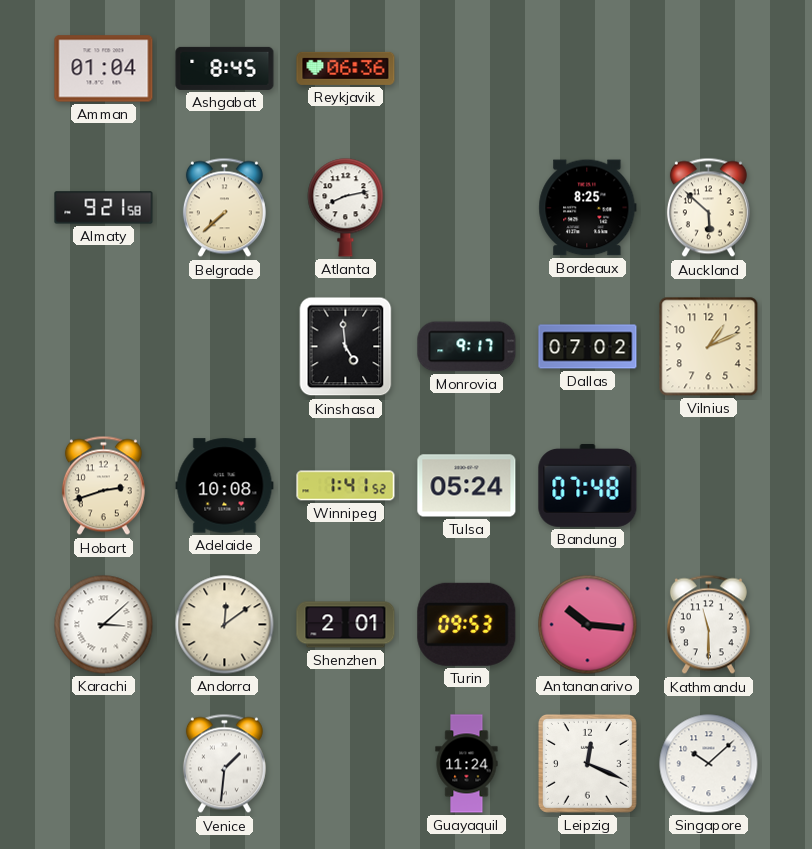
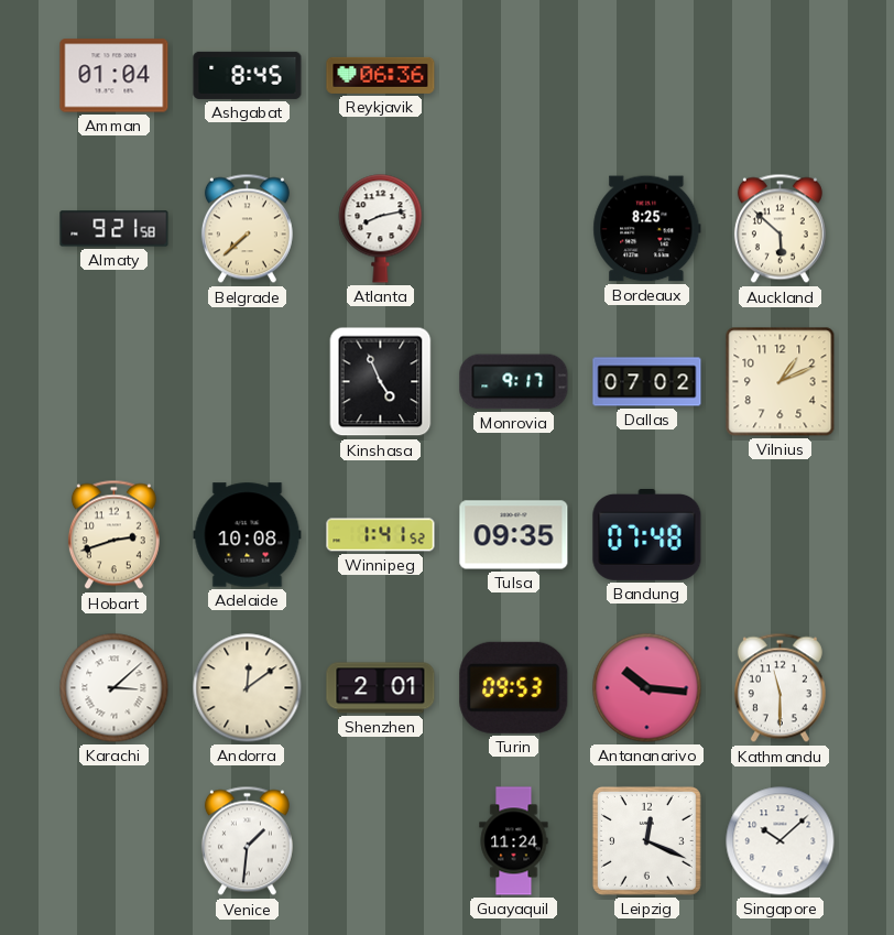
Kinshasa: 4:59 -> 4:56
Tulsa: 05:24 -> 09:35
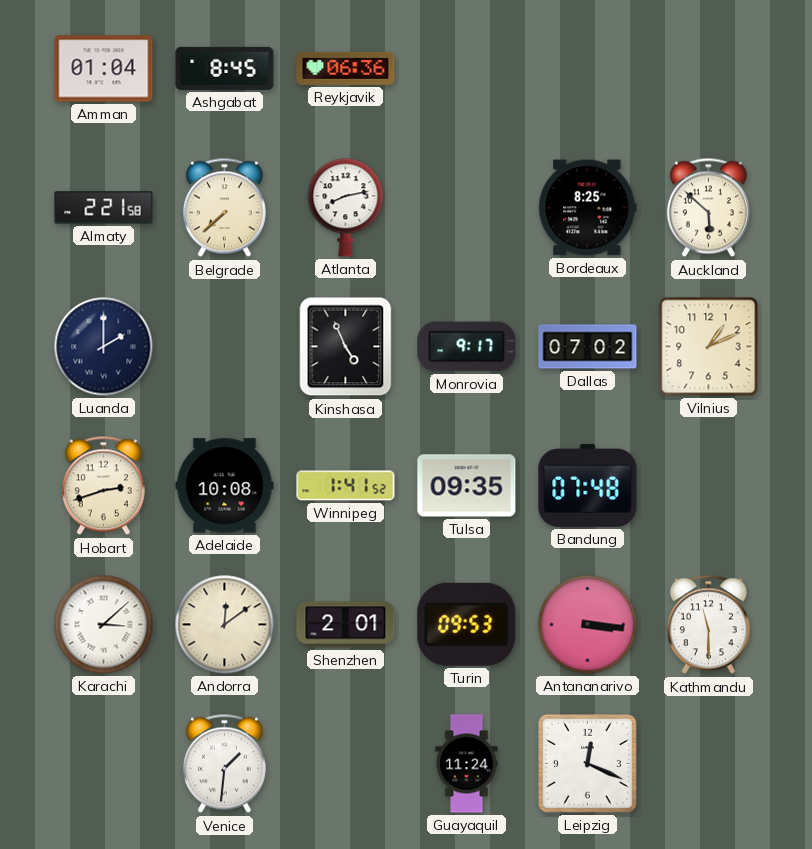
Almaty: 9:21 -> 2:21
Luanda: none -> 2:00
Antananarivo: 10:16 -> 3:16
Singapore: 10:08 -> none
